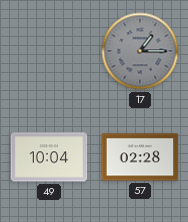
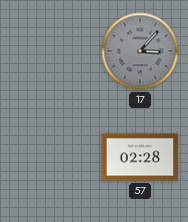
17: 1:15 -> 3:07
49: 10:04 -> none
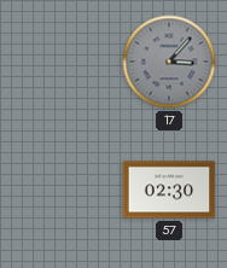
57: 02:28 -> 02:30
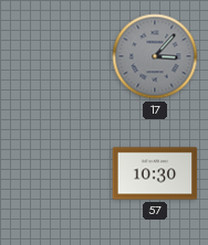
57: 02:30 -> 10:30
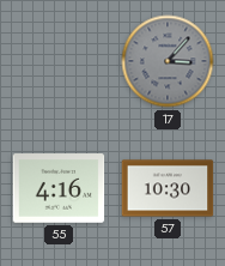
55: none -> 4:16
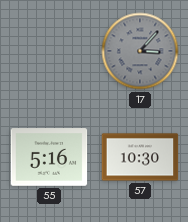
55: 4:16 -> 5:16
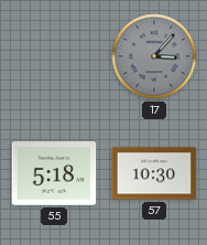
55: 5:16 -> 5:18
